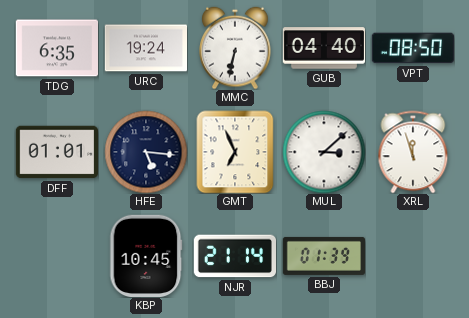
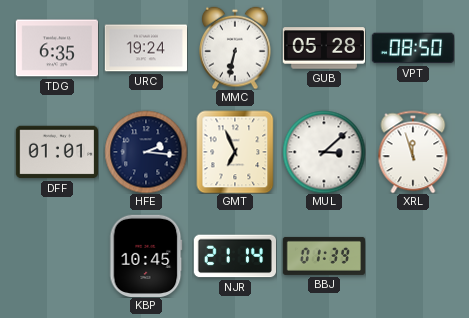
GUB: 04:40 -> 05:28
HFE: 5:16 -> 2:16
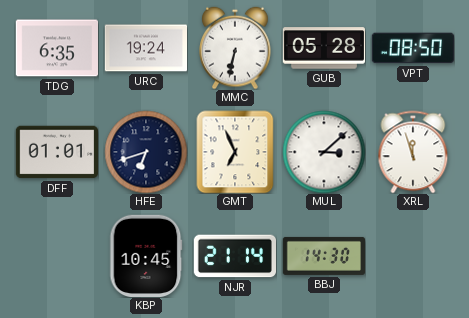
HFE: 2:16 -> 6:42
BBJ: 01:39 -> 14:30
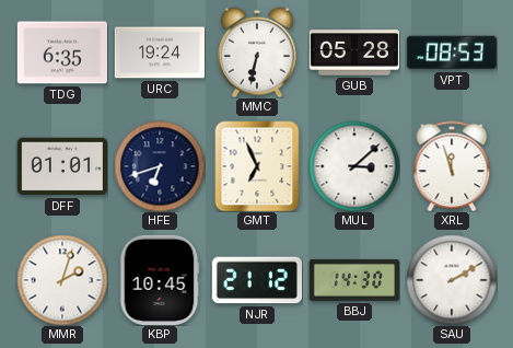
VPT: 08:50 -> 08:53
MMR: none -> 2:03
NJR: 21:14 -> 21:12
SAU: none -> 2:10
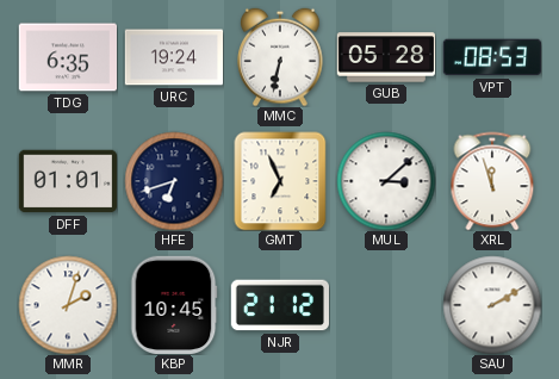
BBJ: 14:30 -> none
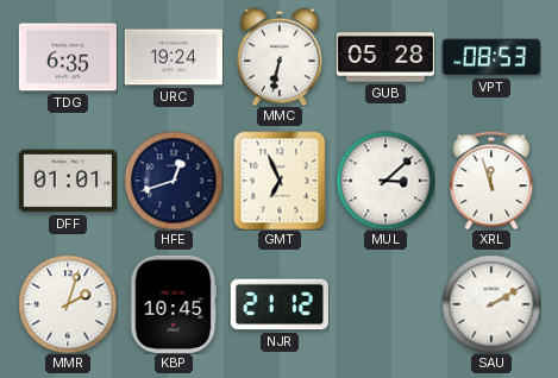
HFE: 6:42 -> 12:42
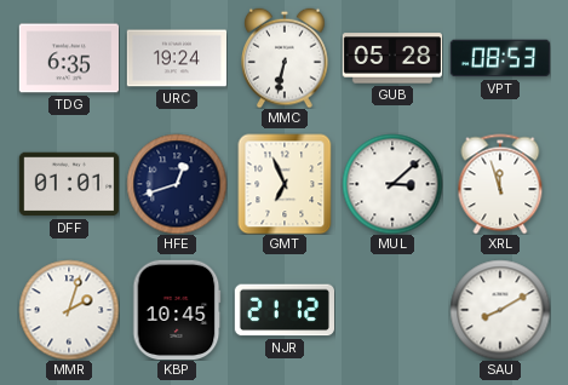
SAU: 2:10 -> 8:10
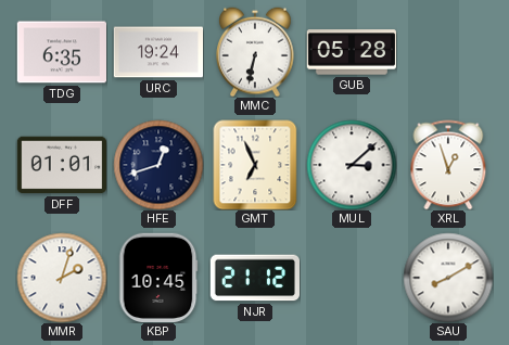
VPT: 08:53 -> none
XRL: 11:57 -> 12:57
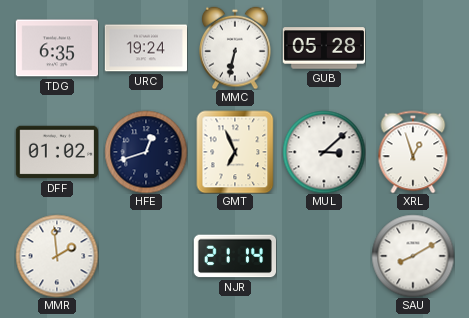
DFF: 01:01 -> 01:02
MMR: 2:03 -> 1:59
KBP: 10:45 -> none
NJR: 21:12 -> 21:14
